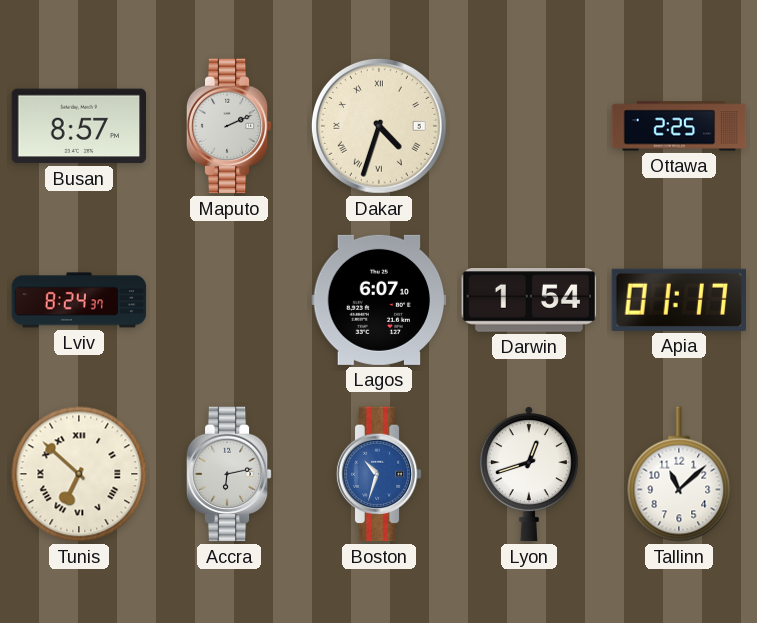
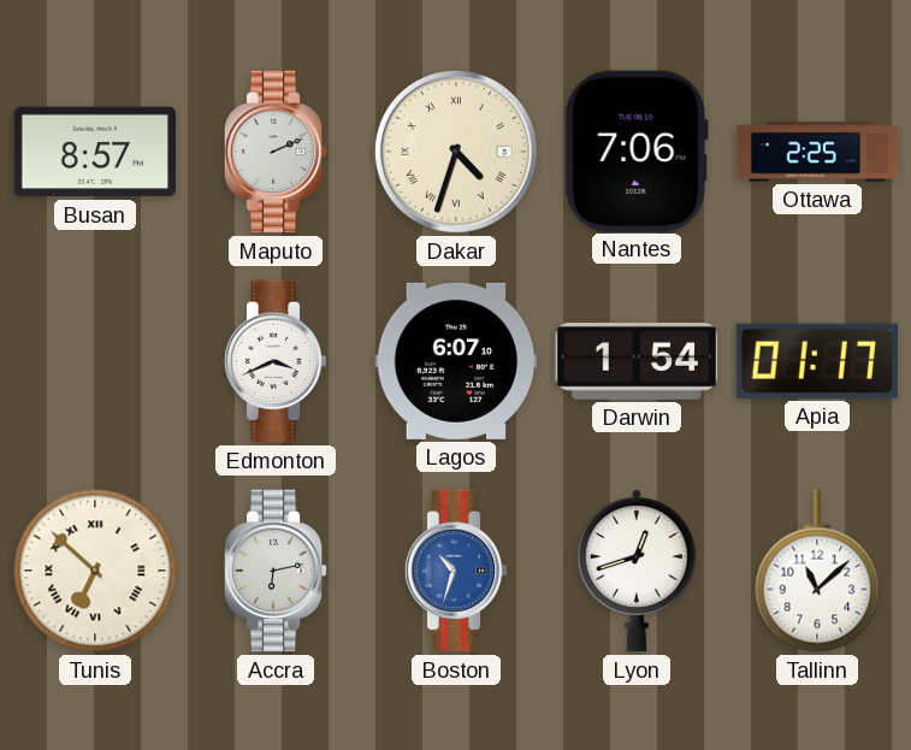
Nantes: none -> 7:06
Lviv: 8:24 -> none
Edmonton: none -> 3:41
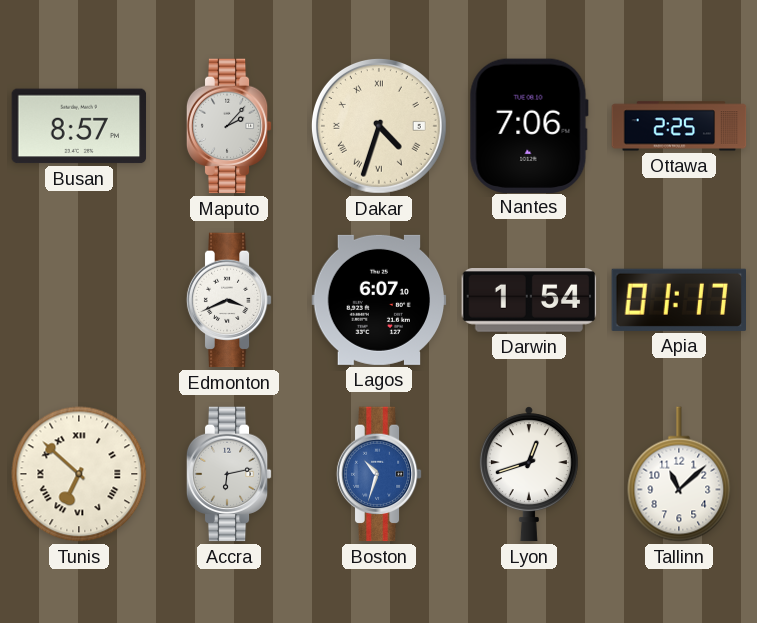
Maputo: 2:11 -> 2:07
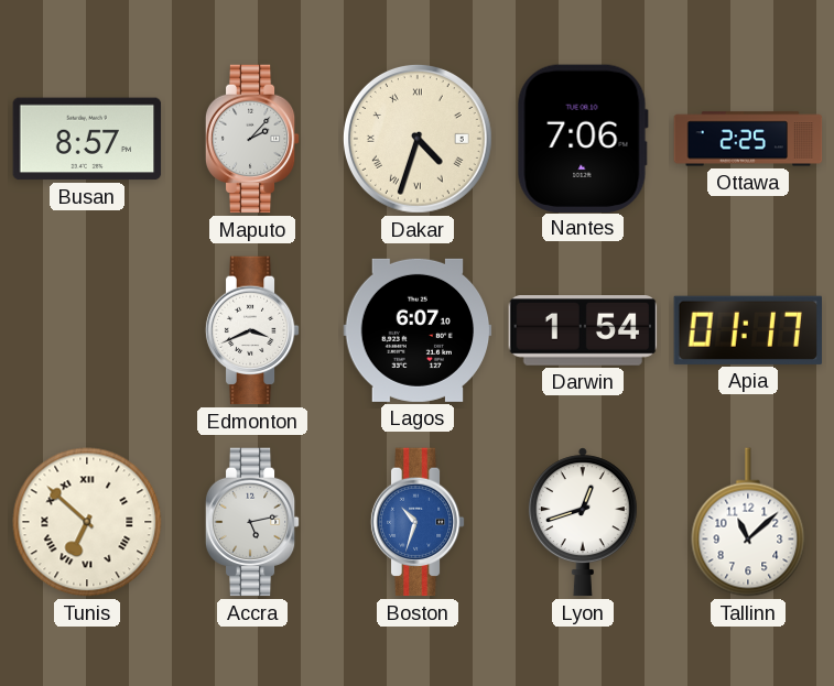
Accra: 6:13 -> 5:13
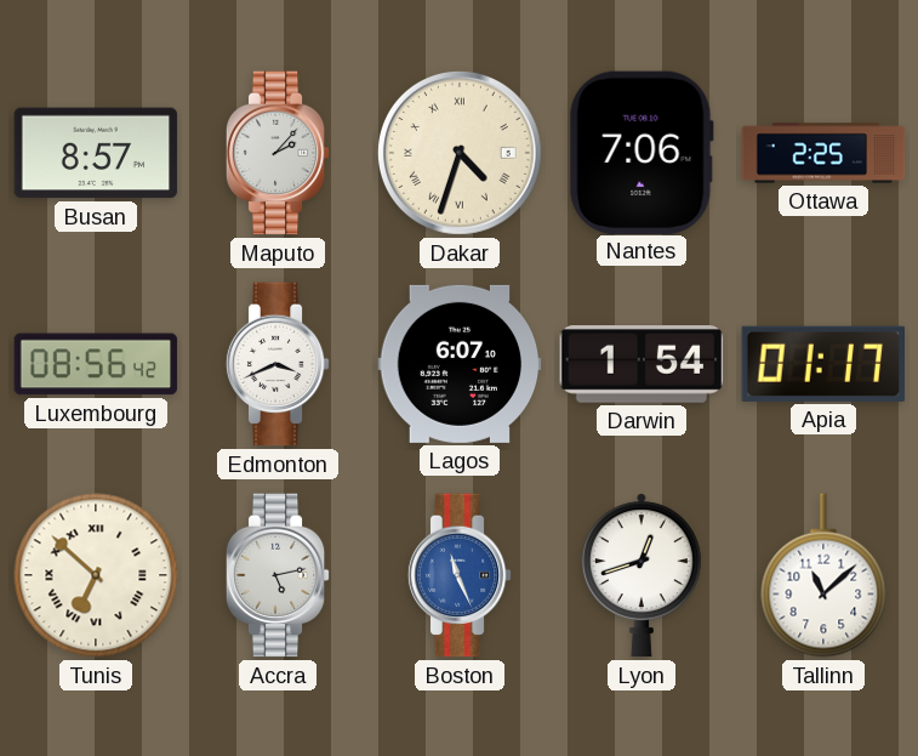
Luxembourg: none -> 08:56
Boston: 10:33 -> 11:26
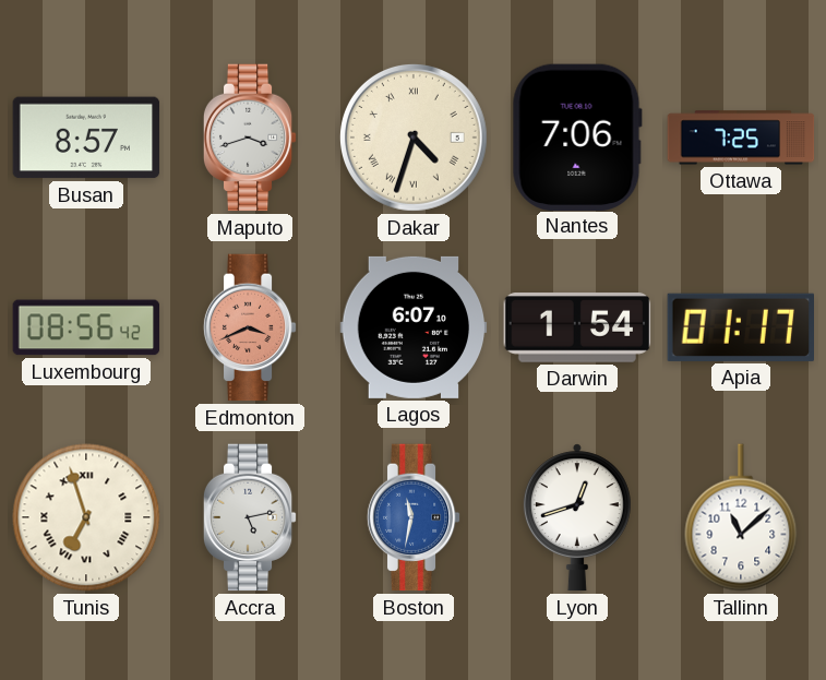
Maputo: 2:07 -> 3:42
Ottawa: 2:25 -> 7:25
Edmonton dial: white -> salmon
Tunis: 6:52 -> 6:57
Boston: 11:26 -> 11:32
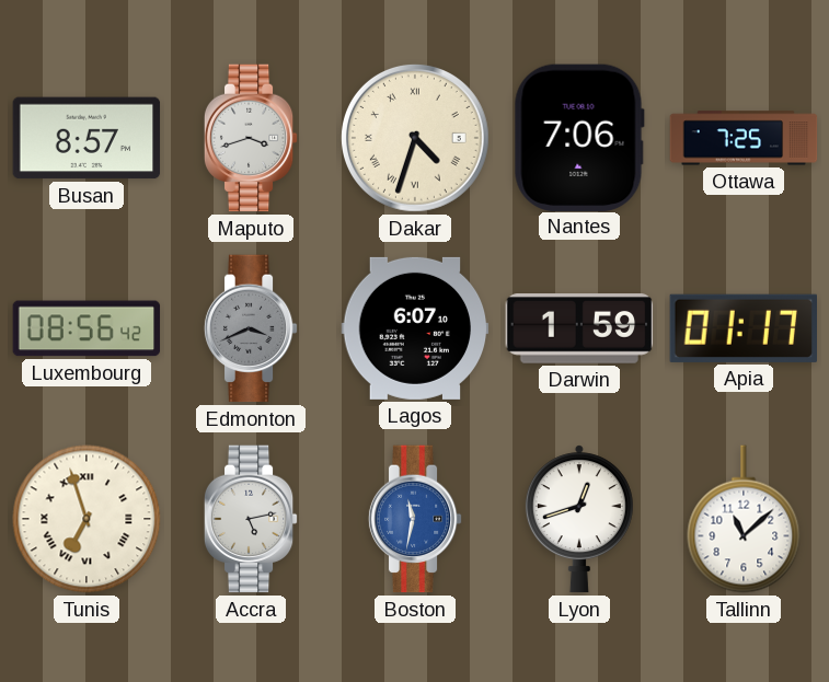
Edmonton dial: salmon -> grey
Darwin: 1:54 -> 1:59
